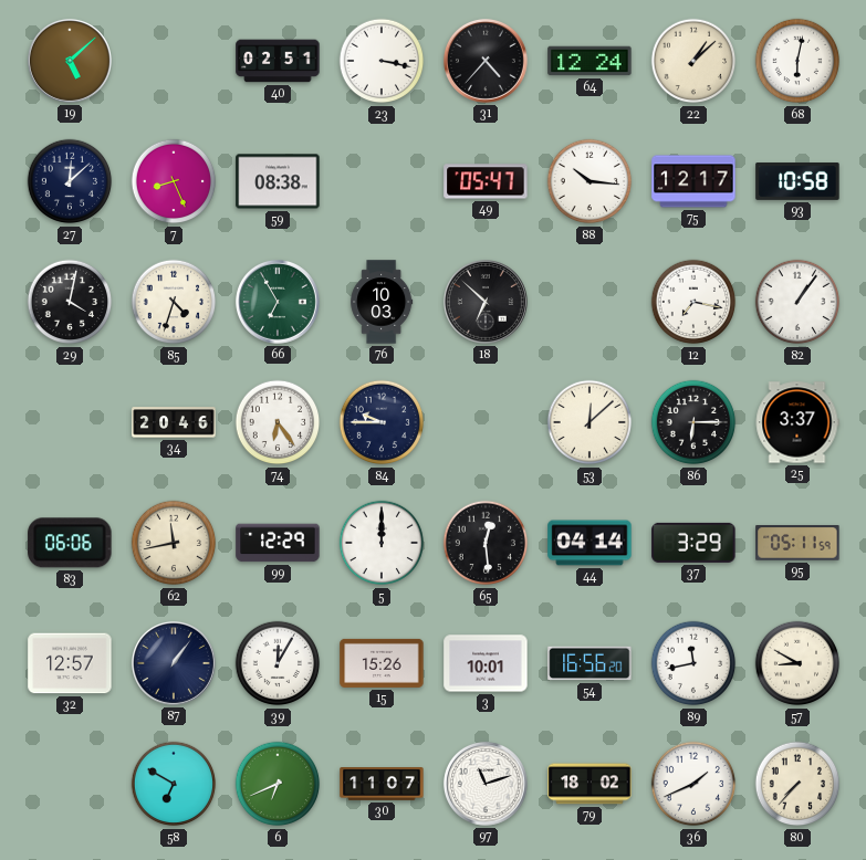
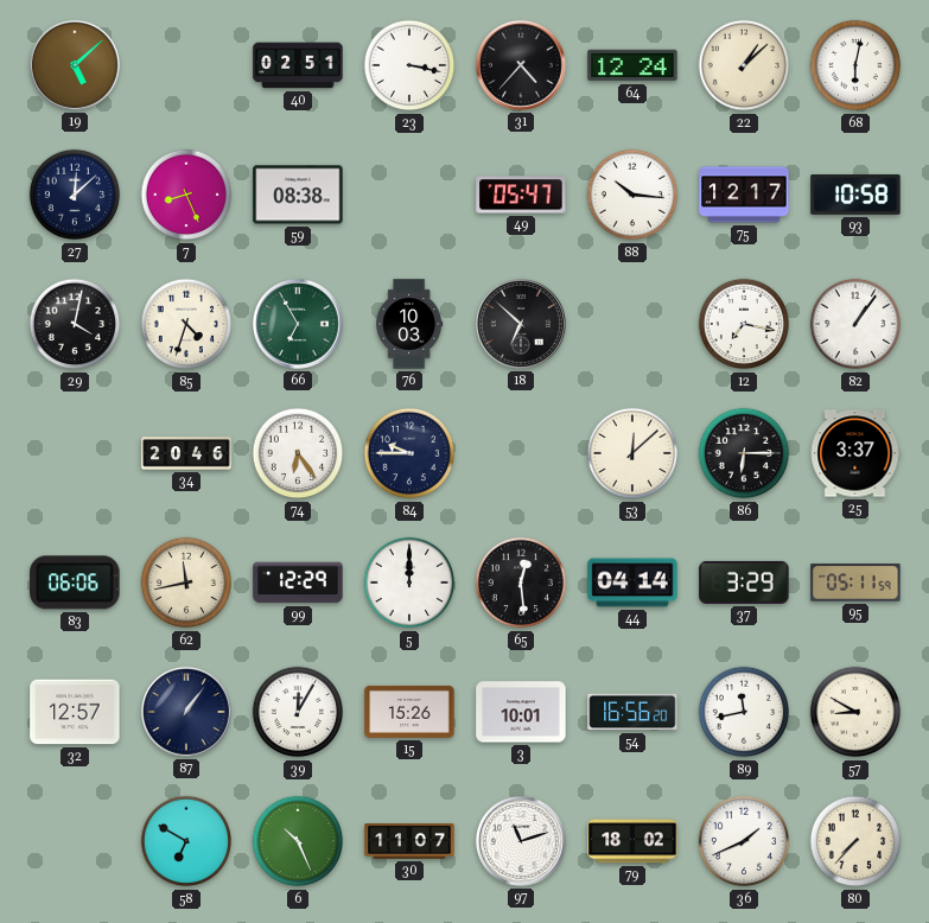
6: 6:41 -> 10:26
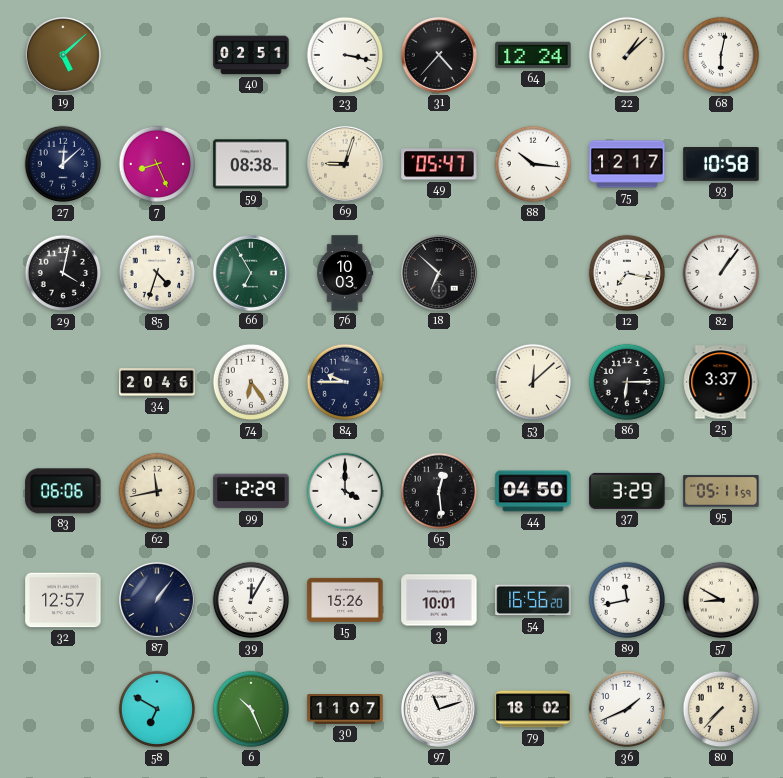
69: none -> 9:03
5: 12:00 -> 4:00
44: 04:14 -> 04:50
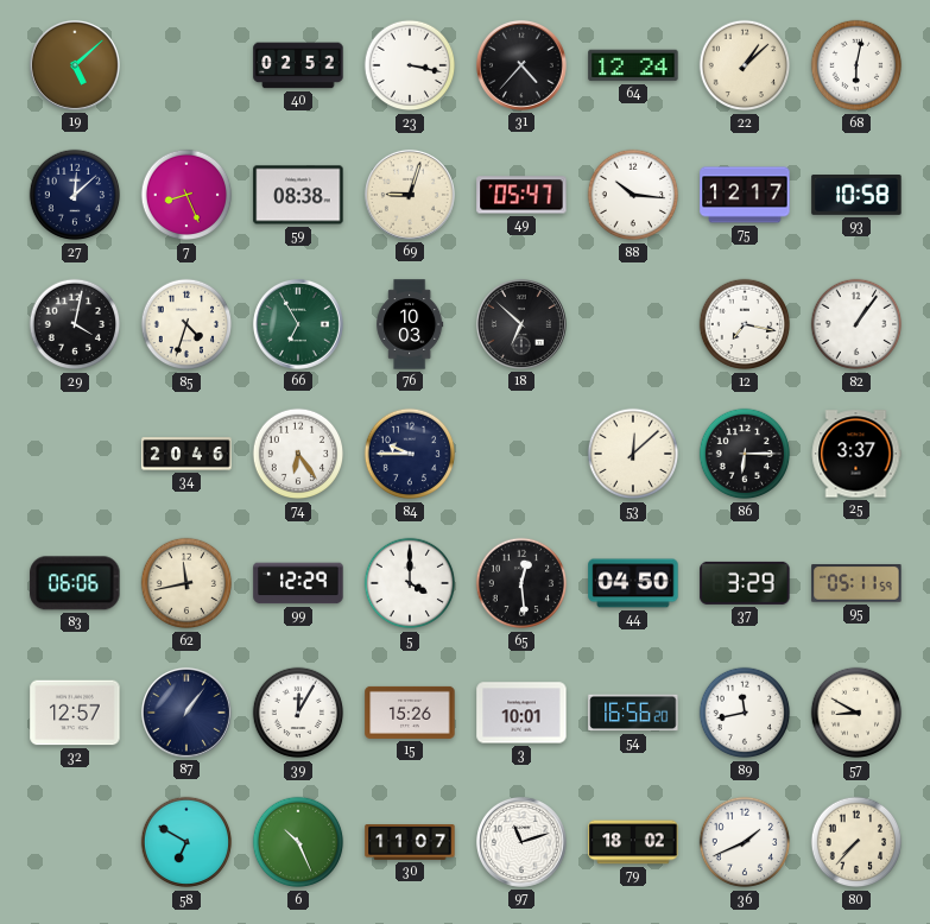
40: 02:51 -> 02:52
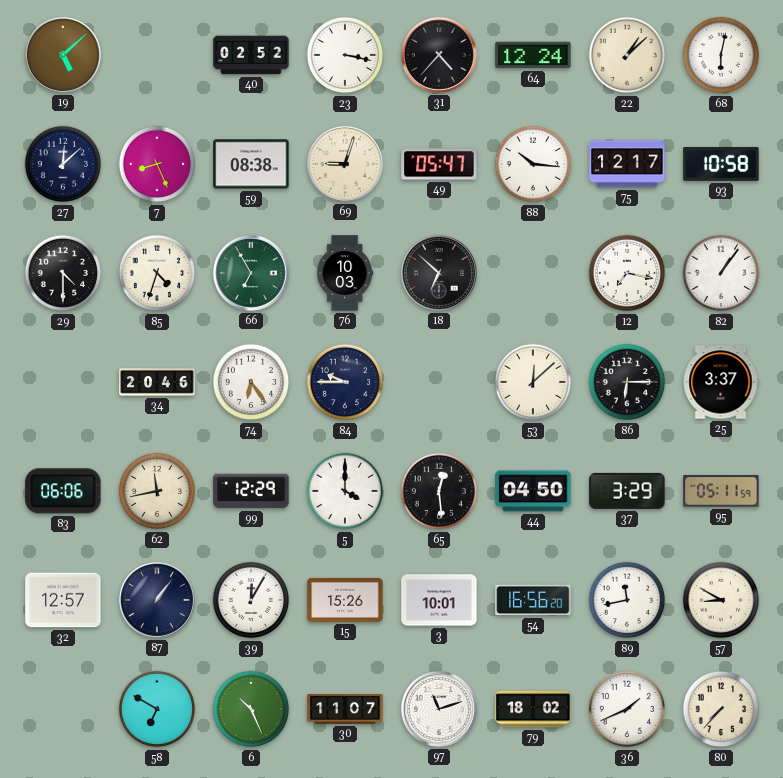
29: 4:02 -> 4:30
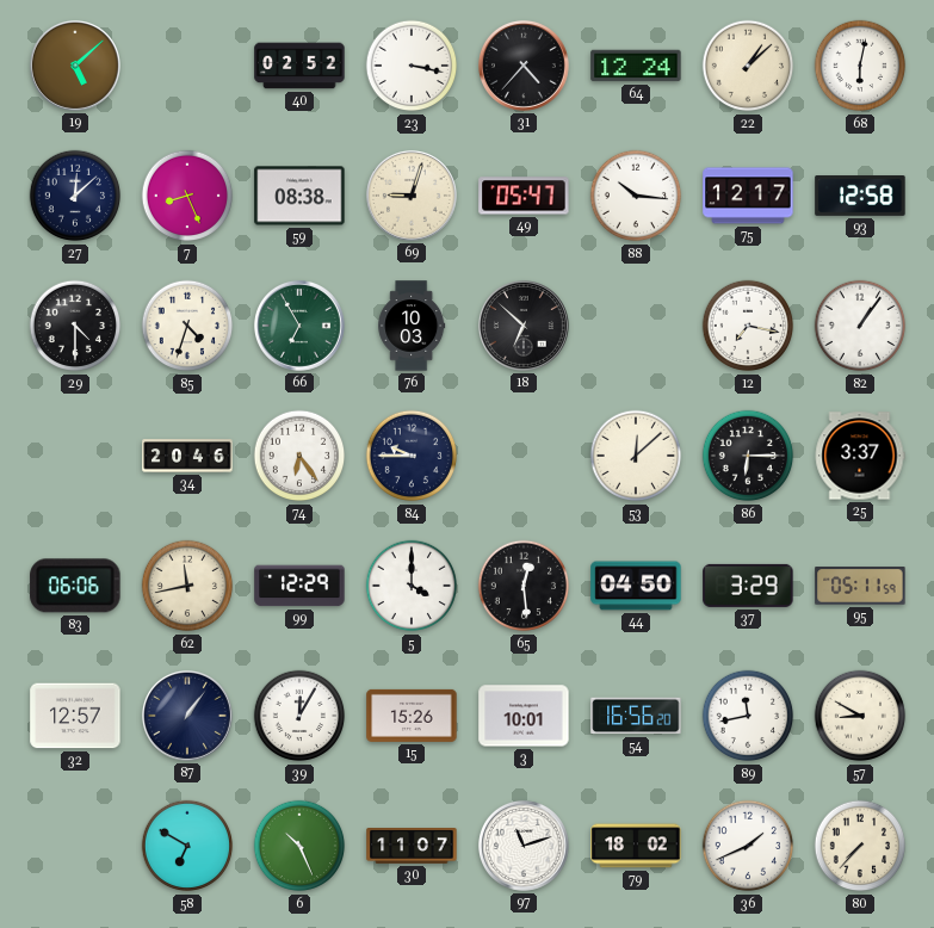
93: 10:58 -> 12:58
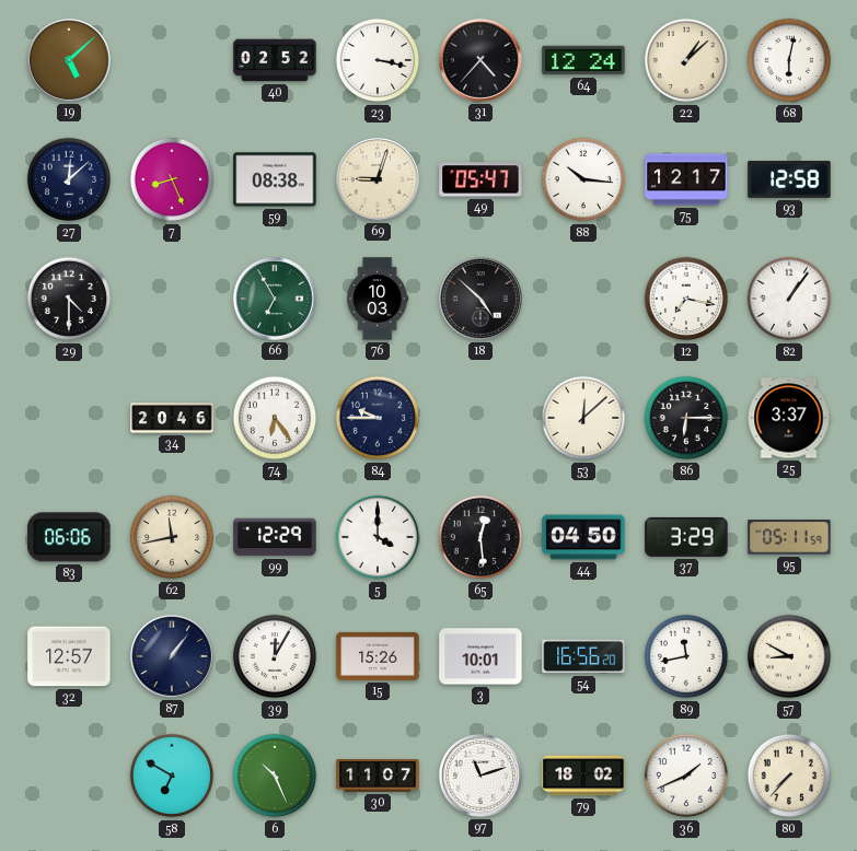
85: 4:33 -> none
18: 6:52 -> 4:52
